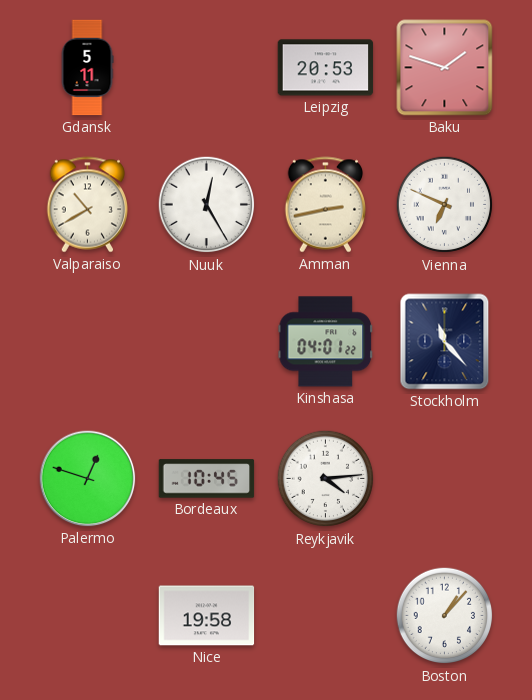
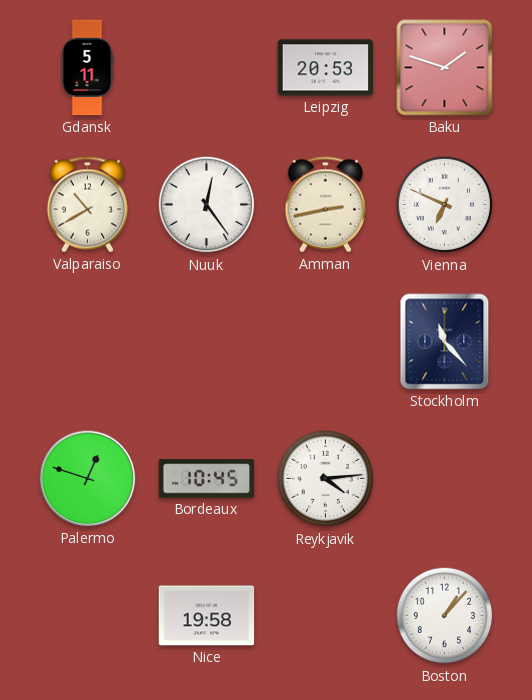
Nuuk: 12:25 -> 12:24
Kinshasa: 04:01 -> none
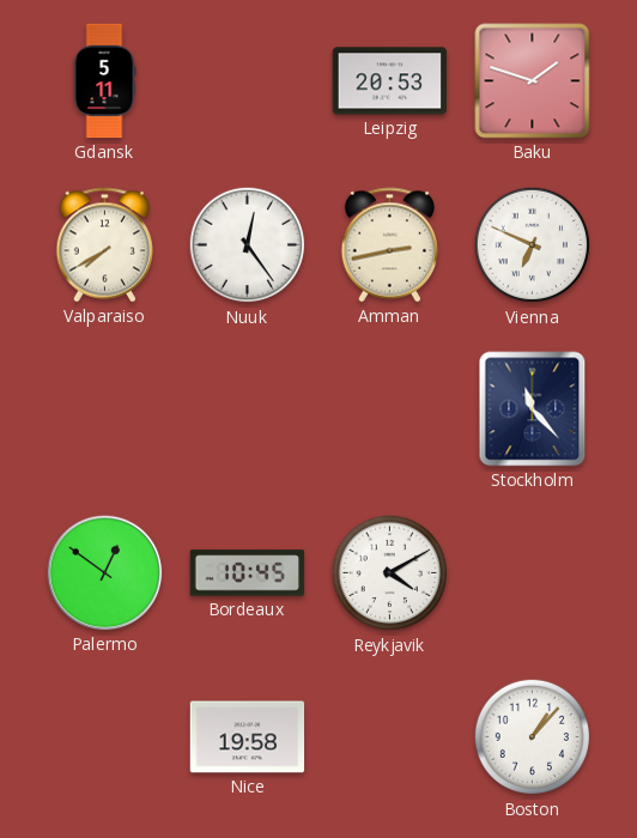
Valparaiso: 10:40 -> 7:40
Palermo: 12:48 -> 12:51
Reykjavik: 4:14 -> 4:10
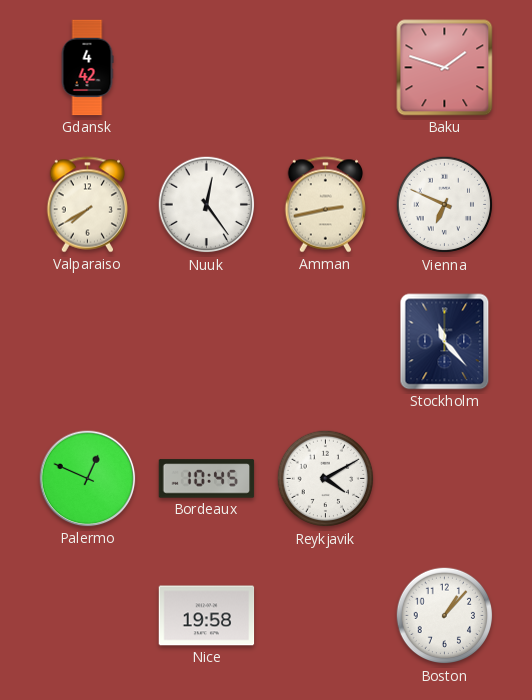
Gdansk: 5:11 -> 4:42
Leipzig: 20:53 -> none
Palermo: 12:51 -> 12:49
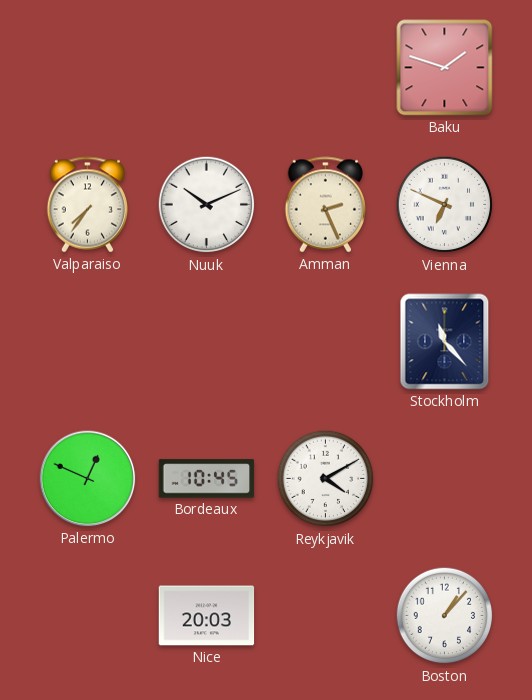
Gdansk: 4:42 -> none
Valparaiso: 7:40 -> 7:36
Nuuk: 12:24 -> 10:11
Amman: 2:43 -> 2:26
Nice: 19:58 -> 20:03
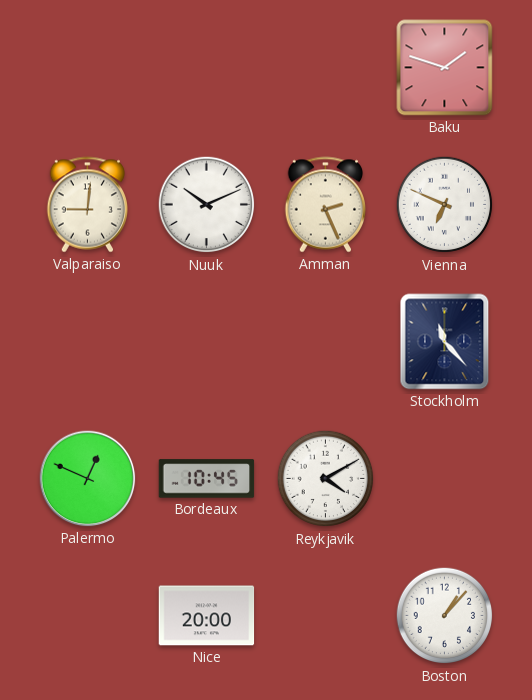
Valparaiso: 7:36 -> 9:01
Nice: 20:03 -> 20:00
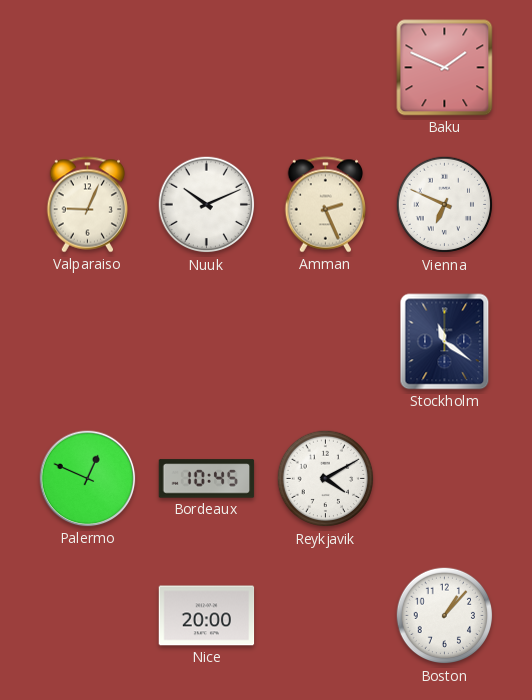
Baku: 1:48 -> 1:49
Valparaiso: 9:01 -> 9:04
Stockholm: 11:23 -> 11:21
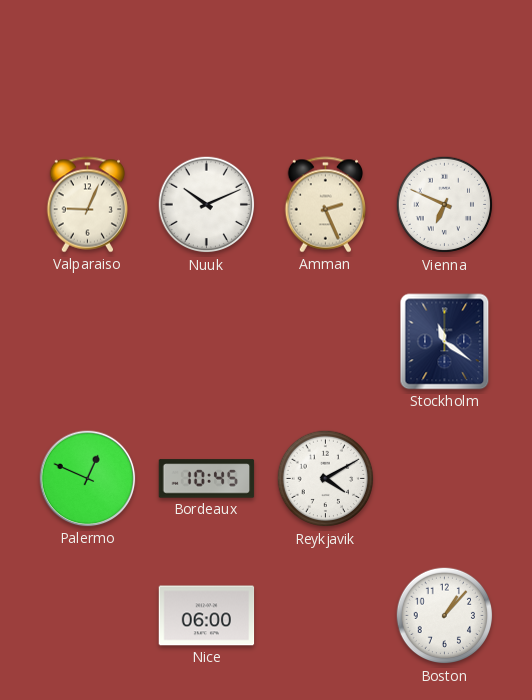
Baku: 1:49 -> none
Nice: 20:00 -> 06:00
